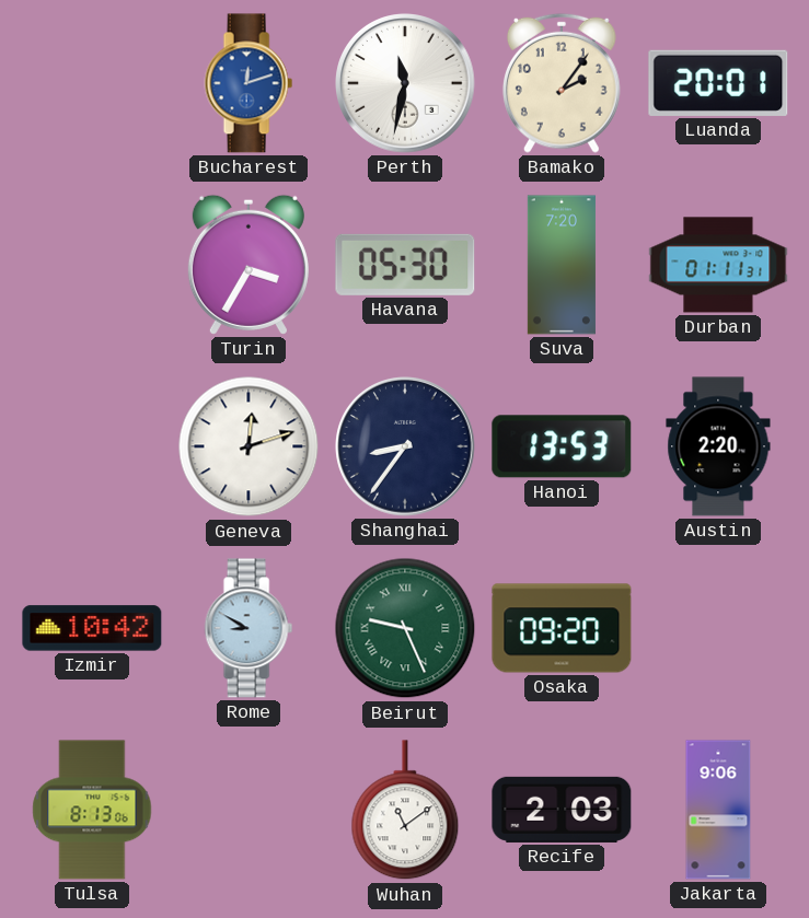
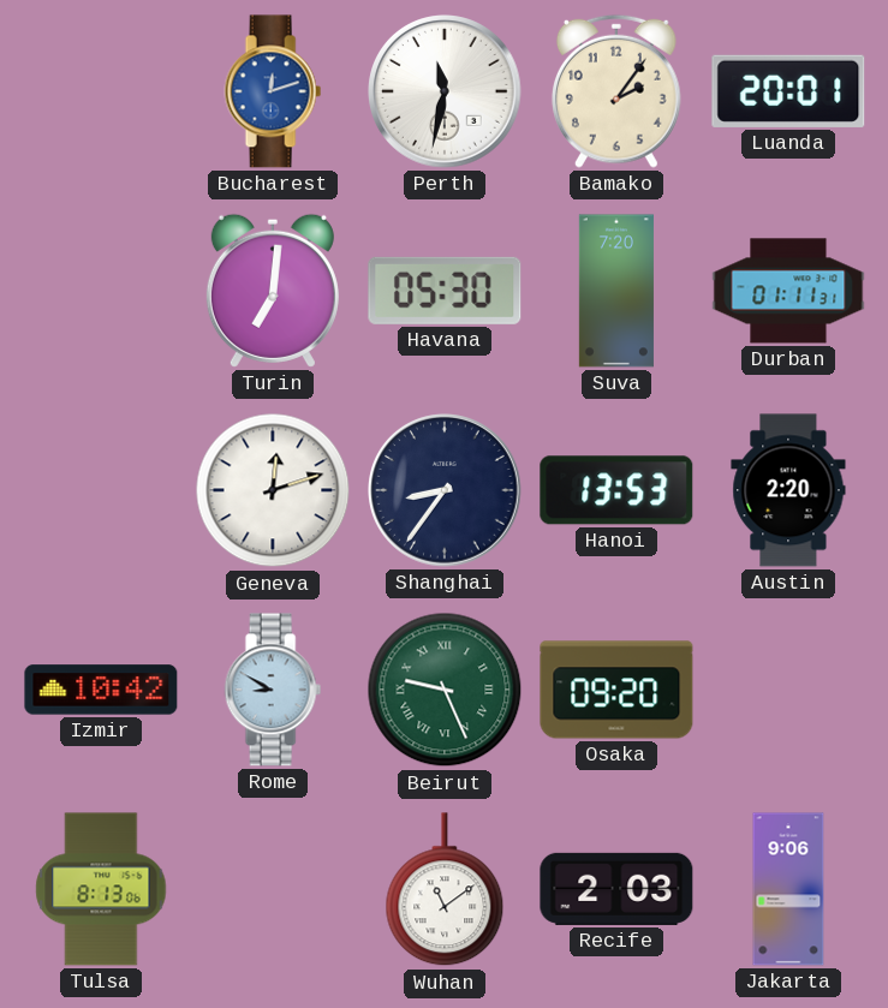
Turin: 3:35 -> 7:01
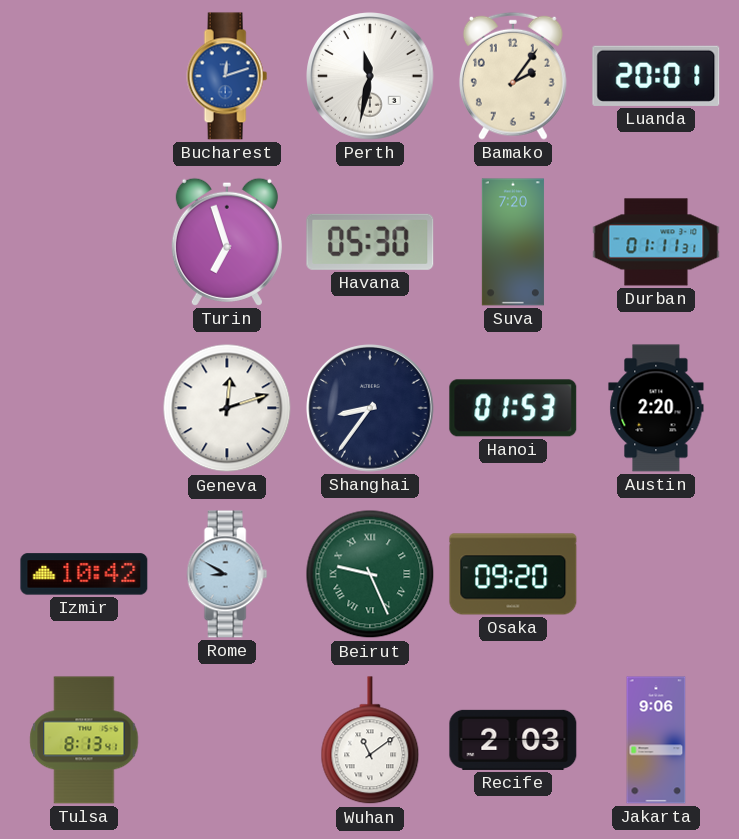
Turin: 7:01 -> 6:57
Hanoi: 13:53 -> 01:53
Tulsa: 8:13:06 -> 8:13:41
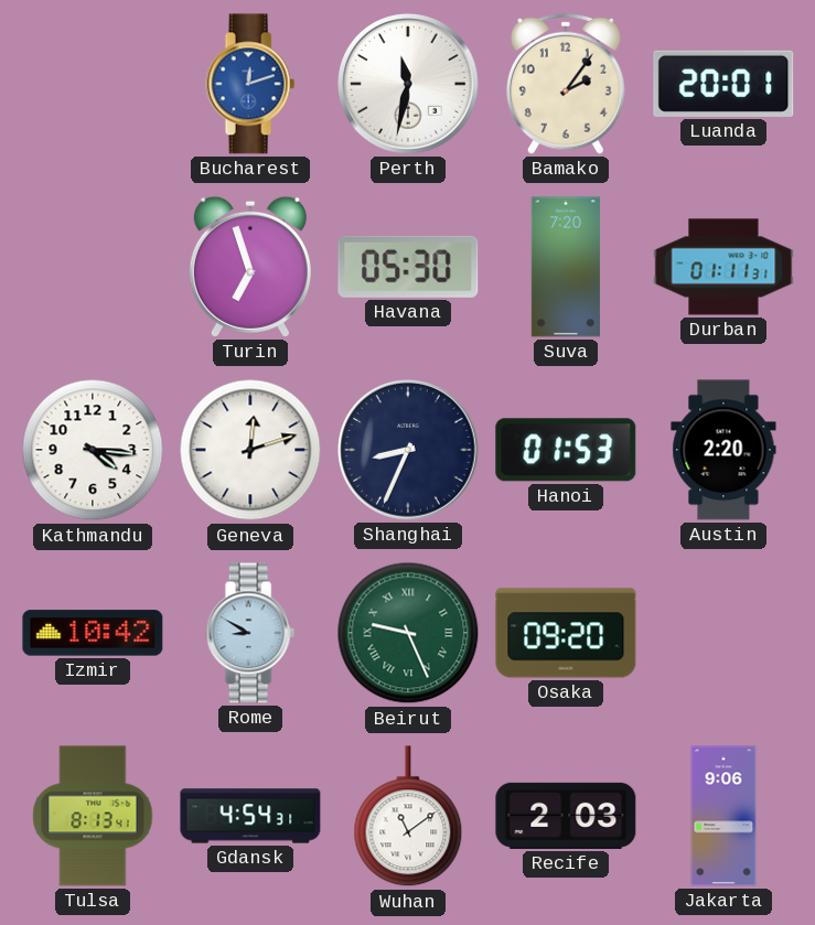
Kathmandu: none -> 4:16
Shanghai: 8:36 -> 8:34
Gdansk: none -> 4:54
